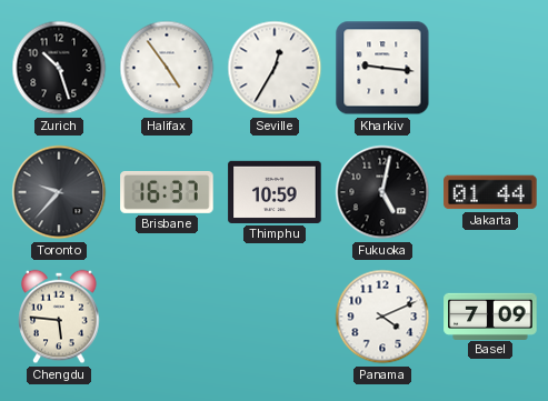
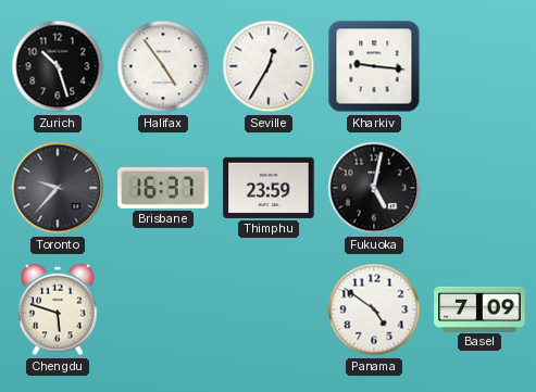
Thimphu: 10:59 -> 23:59
Jakarta: 01:44 -> none
Chengdu: 5:46 -> 5:48
Panama: 4:11 -> 4:51
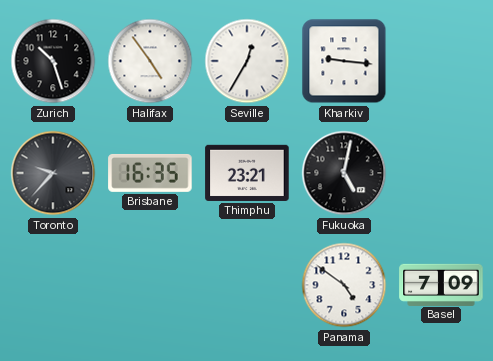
Brisbane: 16:37 -> 16:35
Thimphu: 23:59 -> 23:21
Chengdu: 5:48 -> none
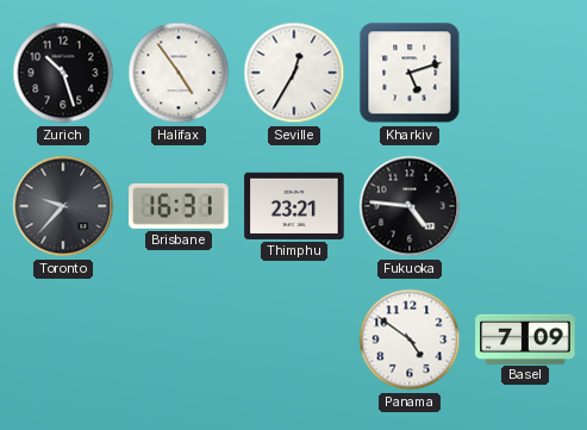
Kharkiv: 9:16 -> 5:12
Brisbane: 16:35 -> 16:31
Fukuoka: 5:02 -> 4:46
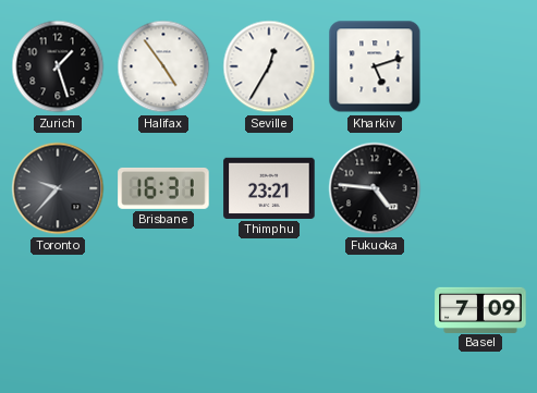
Zurich: 10:27 -> 1:27
Panama: 4:51 -> none
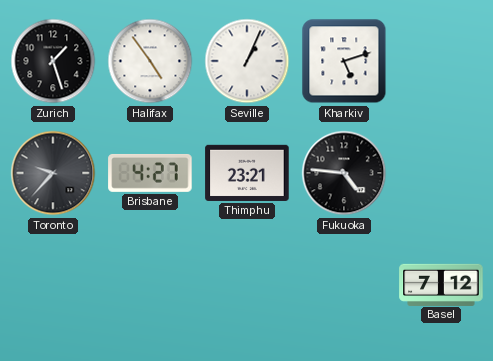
Seville: 12:35 -> 1:04
Brisbane: 16:31 -> 4:27
Basel: 7:09 -> 7:12
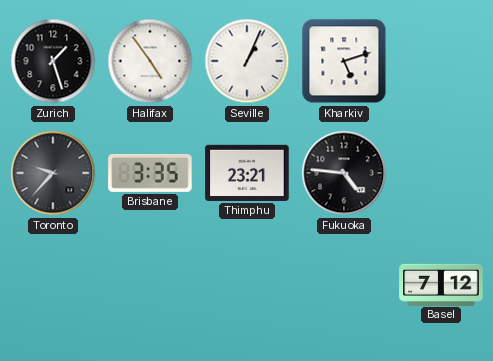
Brisbane: 4:27 -> 3:35
